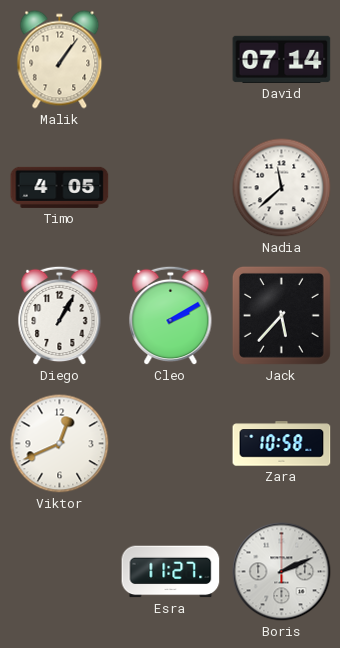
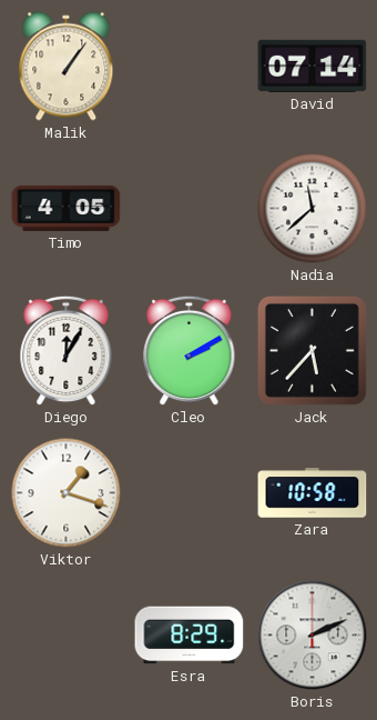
Diego: 1:05 -> 12:05
Viktor: 12:41 -> 1:18
Esra: 11:27 -> 8:29
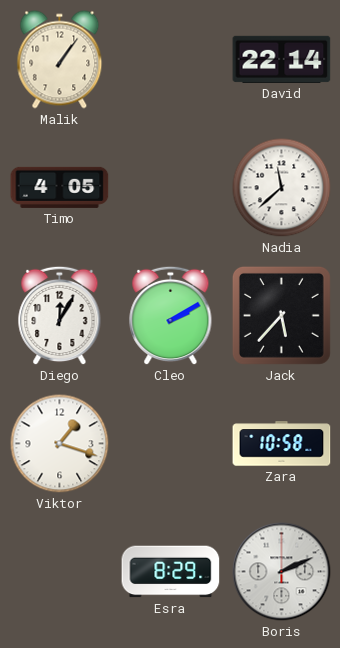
David: 07:14 -> 22:14
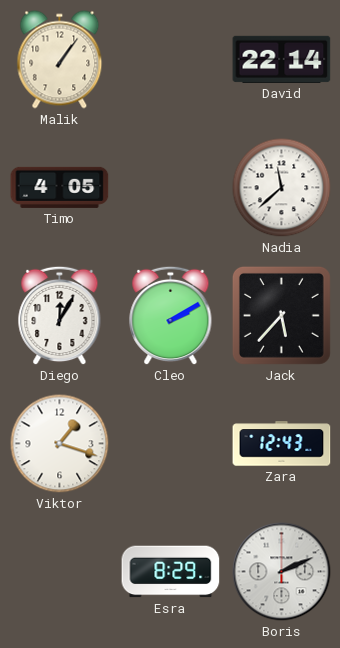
Zara: 10:58 -> 12:43
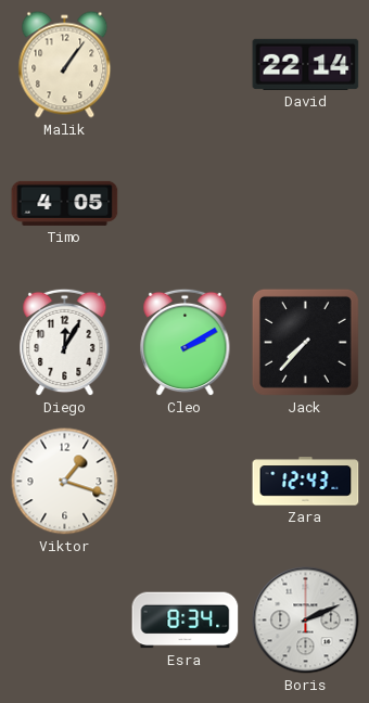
Nadia: 11:38 -> none
Jack: 5:37 -> 7:37
Esra: 8:29 -> 8:34
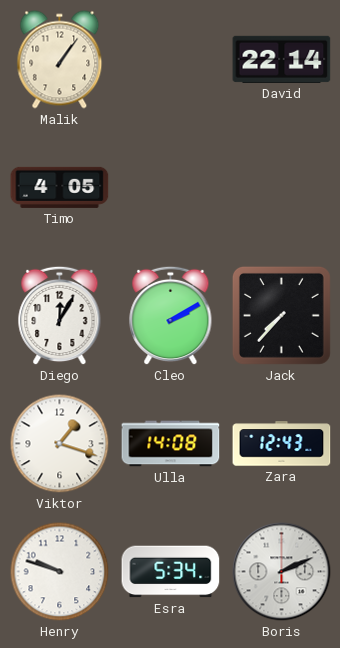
Ulla: none -> 14:08
Henry: none -> 9:48
Esra: 8:34 -> 5:34
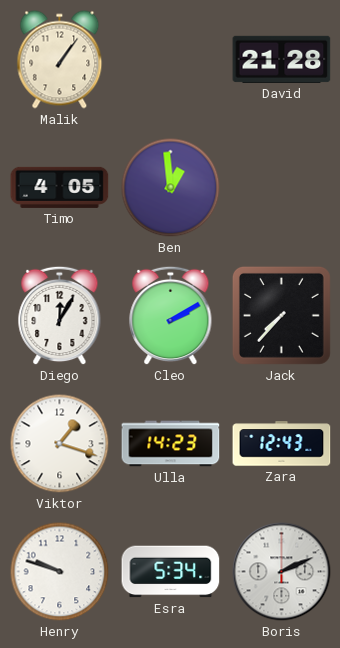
David: 22:14 -> 21:28
Ben: none -> 12:59
Ulla: 14:08 -> 14:23
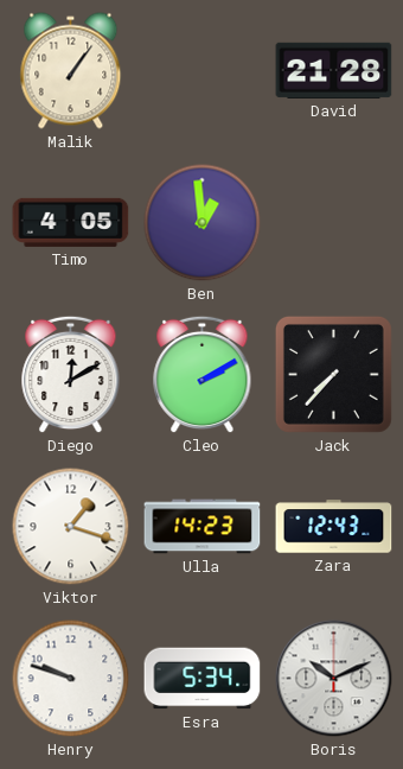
Diego: 12:05 -> 12:10
Boris: 2:11 -> 10:11
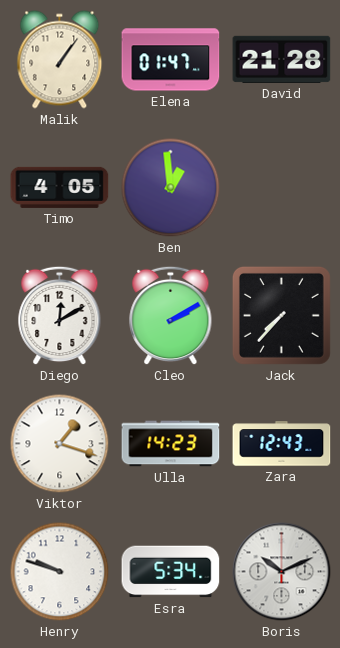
Elena: none -> 01:47
